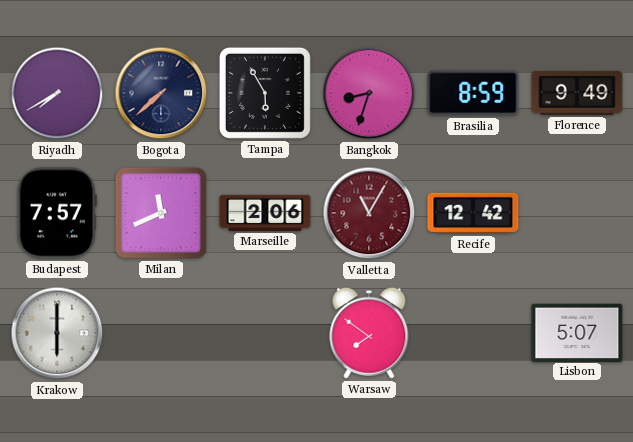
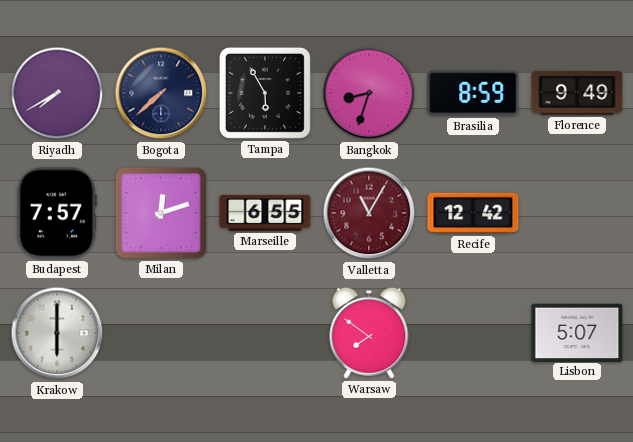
Milan: 11:41 -> 12:12
Marseille: 2:06 -> 6:55
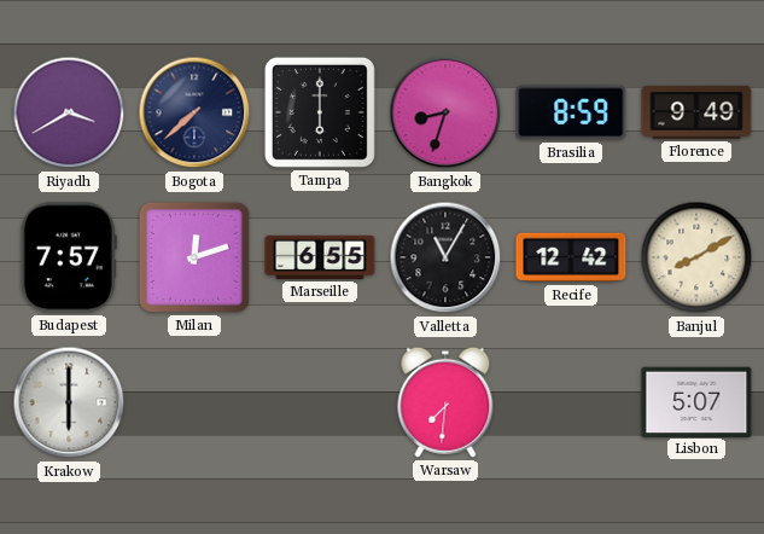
Riyadh: 7:40 -> 3:40
Tampa: 5:55 -> 6:00
Valletta dial: burgundy -> black
Banjul: none -> 8:10
Warsaw: 7:51 -> 7:31
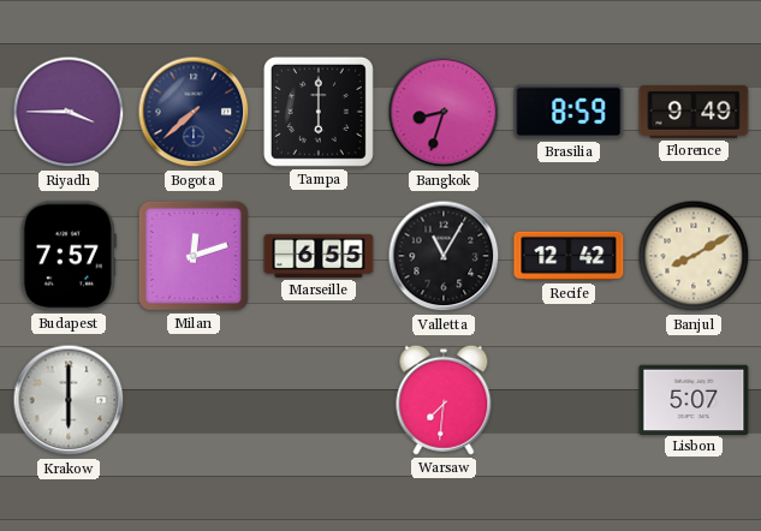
Riyadh: 3:40 -> 3:45
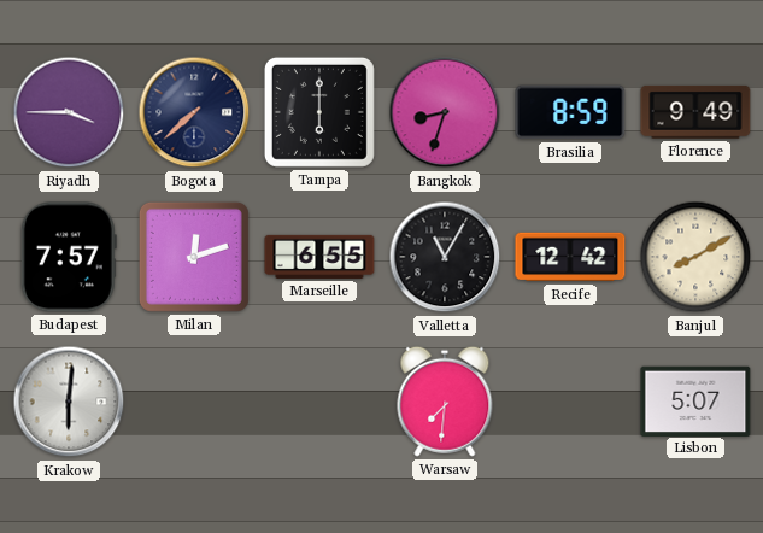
Krakow: 6:00 -> 6:01
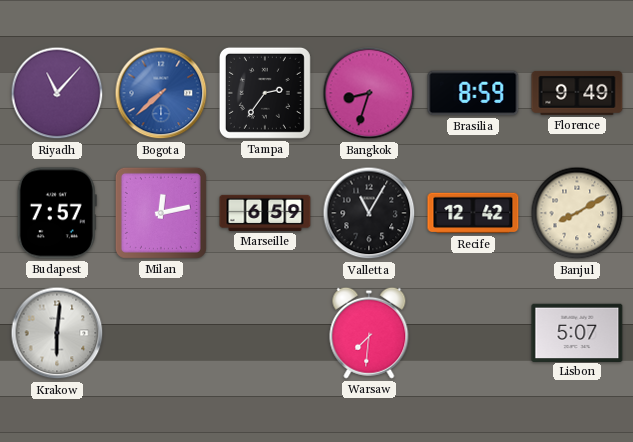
Riyadh: 3:45 -> 11:07
Bogota dial: navy -> blue
Tampa: 6:00 -> 2:36
Milan: 12:12 -> 12:13
Marseille: 6:55 -> 6:59
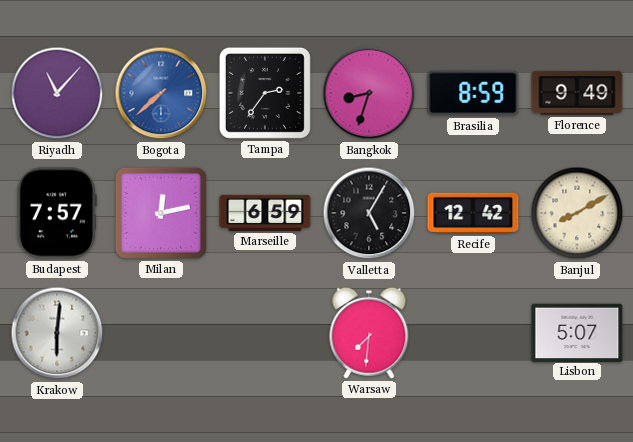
Valletta: 11:05 -> 5:05
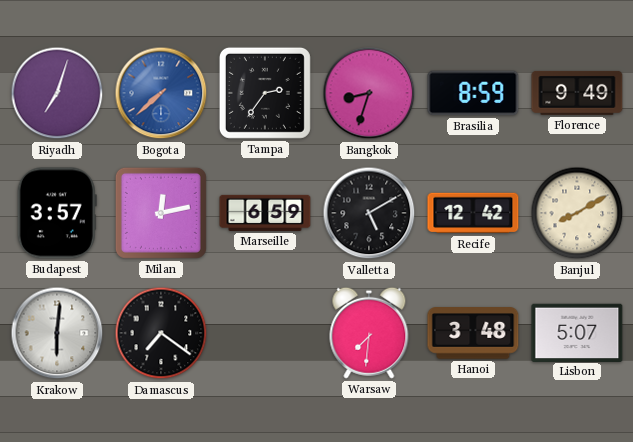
Riyadh: 11:07 -> 7:03
Budapest: 7:57 -> 3:57
Valletta: 5:05 -> 5:10
Damascus: none -> 7:21
Hanoi: none -> 3:48
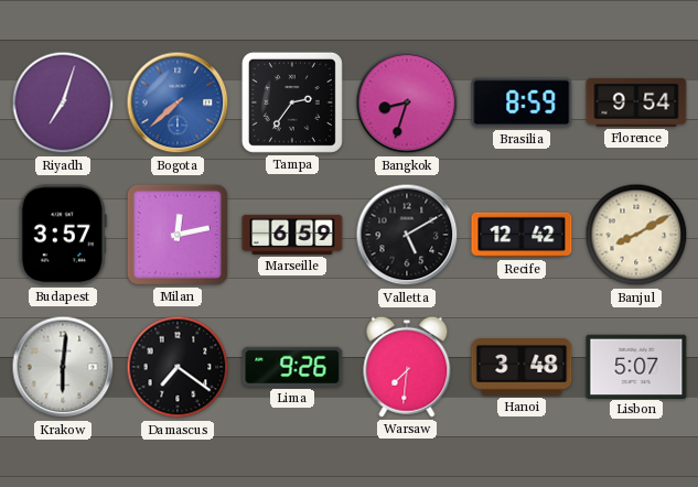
Florence: 9:49 -> 9:54
Lima: none -> 9:26
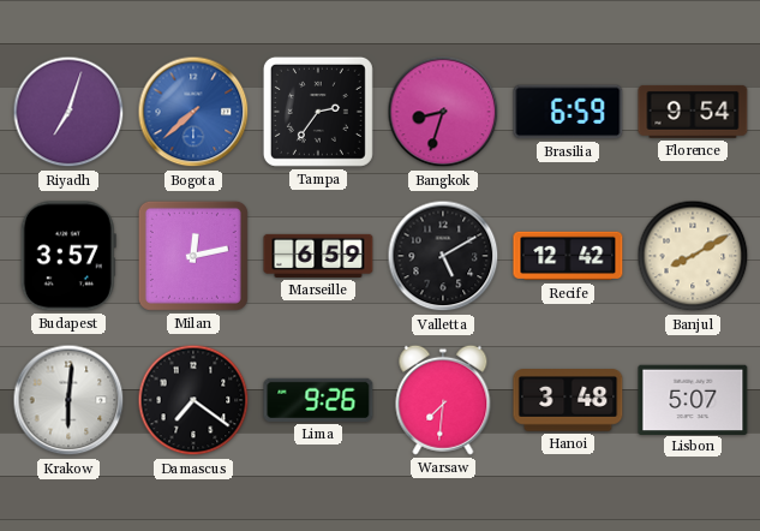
Brasilia: 8:59 -> 6:59
